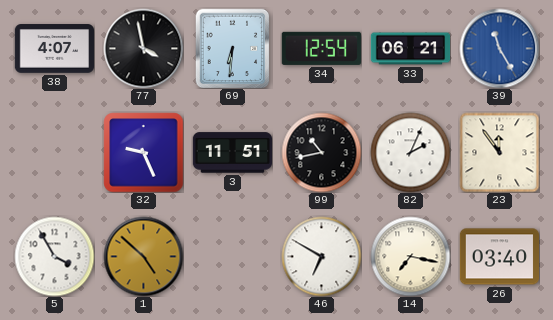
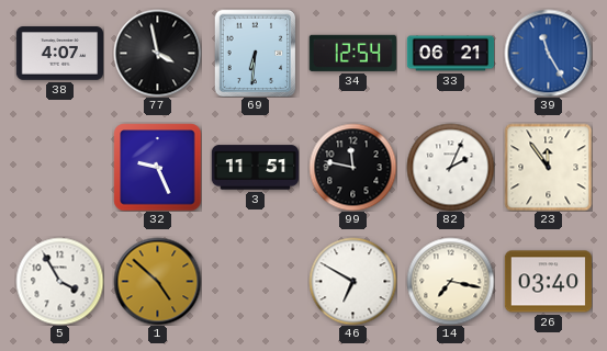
99: 10:43 -> 11:47
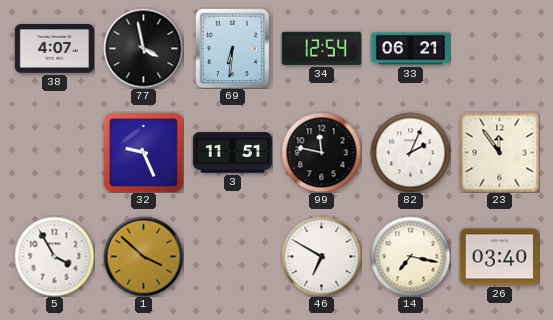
39: 11:25 -> none
1: 4:52 -> 3:52
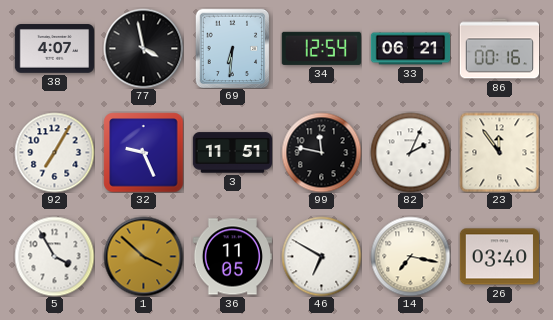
86: none -> 00:16
92: none -> 7:05
36: none -> 11:05
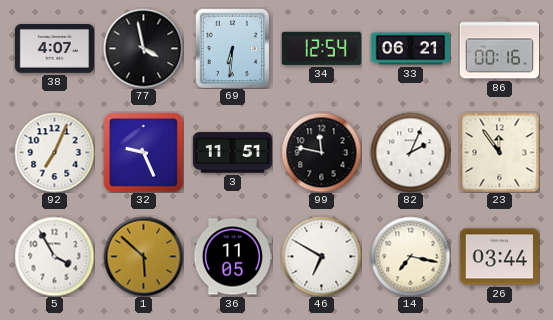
92: 7:05 -> 7:04
1: 3:52 -> 5:52
26: 03:40 -> 03:44
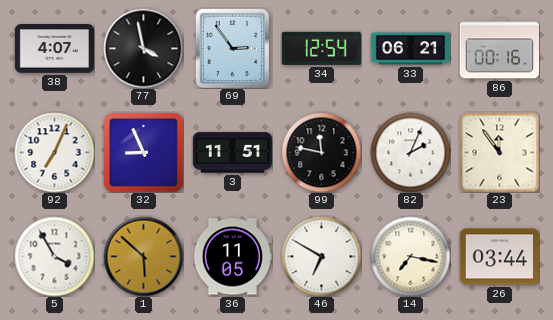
69: 6:31 -> 2:54
32: 9:26 -> 8:56
